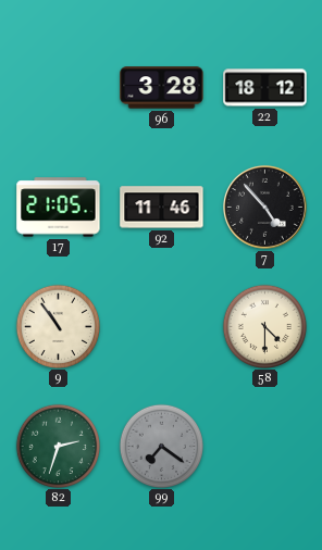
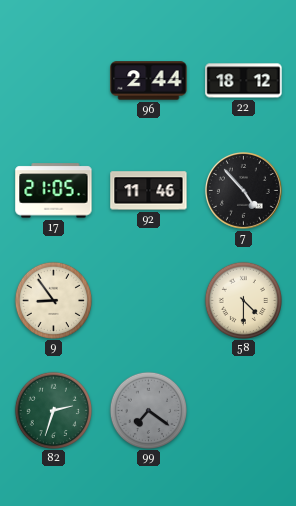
96: 3:28 -> 2:44
9: 10:54 -> 8:54
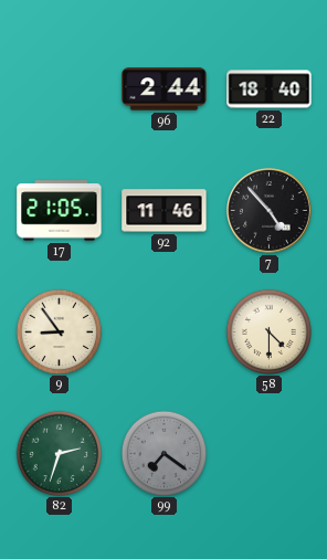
22: 18:12 -> 18:40
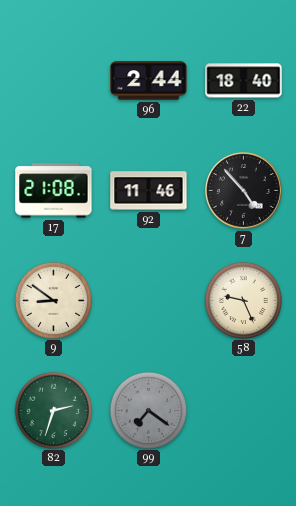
17: 21:05 -> 21:08
9: 8:54 -> 8:51
58: 4:30 -> 9:26
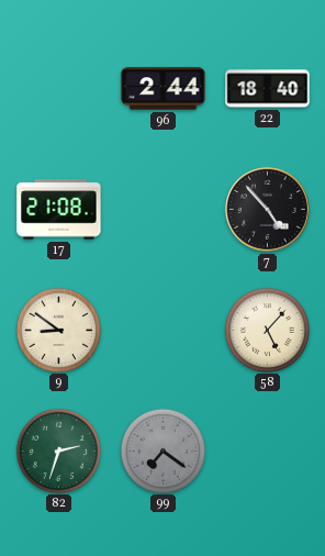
92: 11:46 -> none
58: 9:26 -> 5:07
